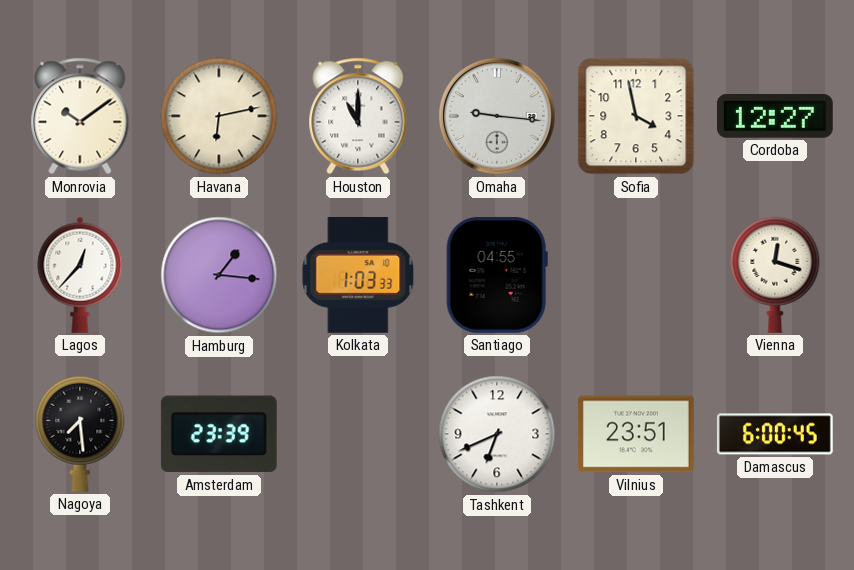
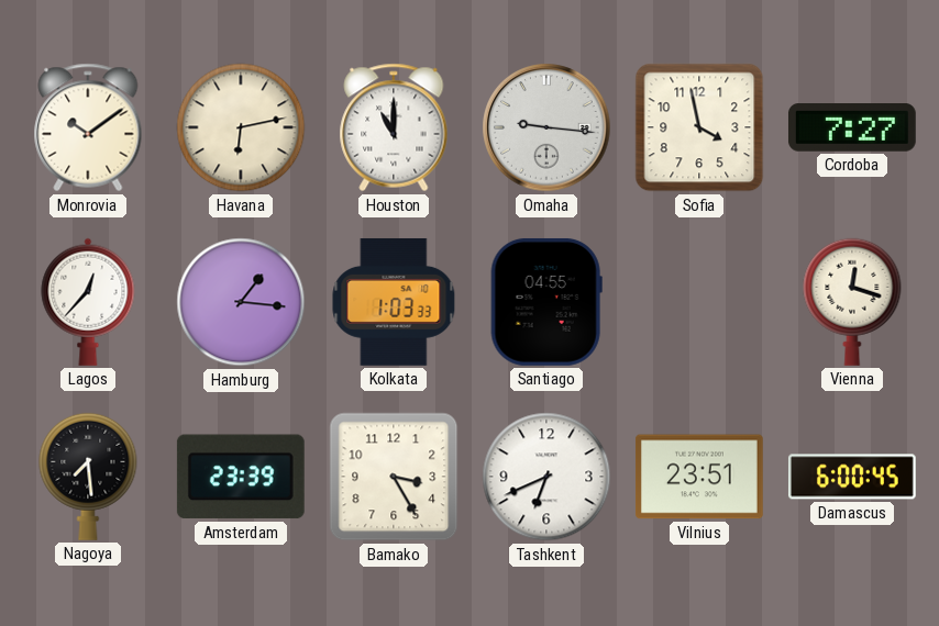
Cordoba: 12:27 -> 7:27
Bamako: none -> 3:25
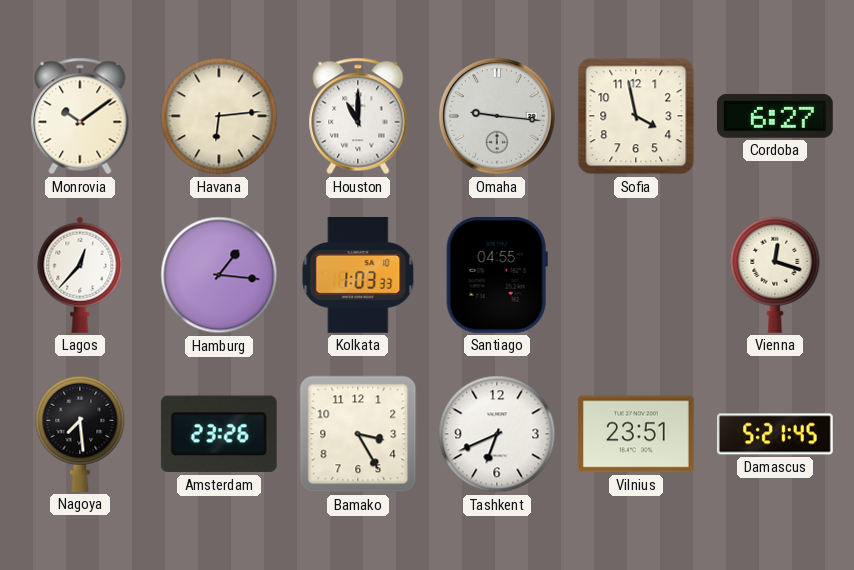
Havana: 6:13 -> 6:14
Cordoba: 7:27 -> 6:27
Amsterdam: 23:39 -> 23:26
Damascus: 6:00 -> 5:21
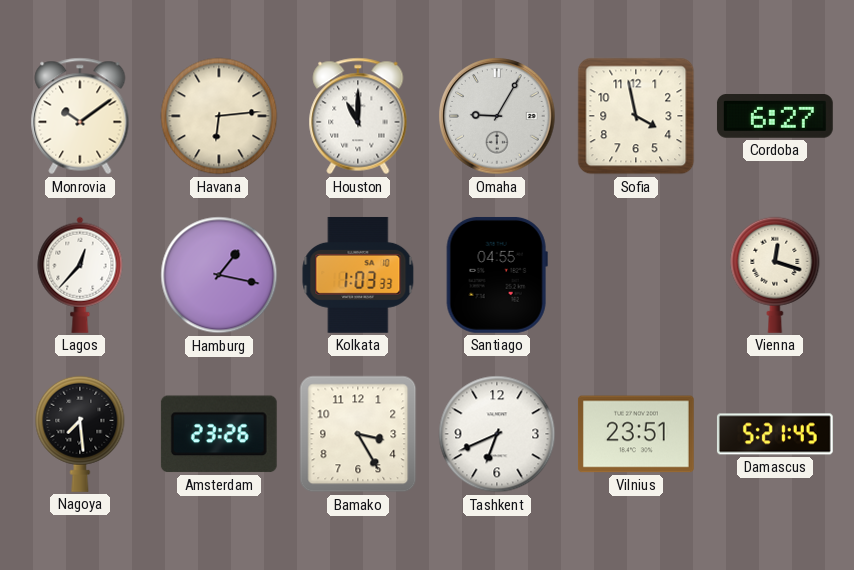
Omaha: 9:16 -> 9:05
Hamburg: 1:16 -> 1:17
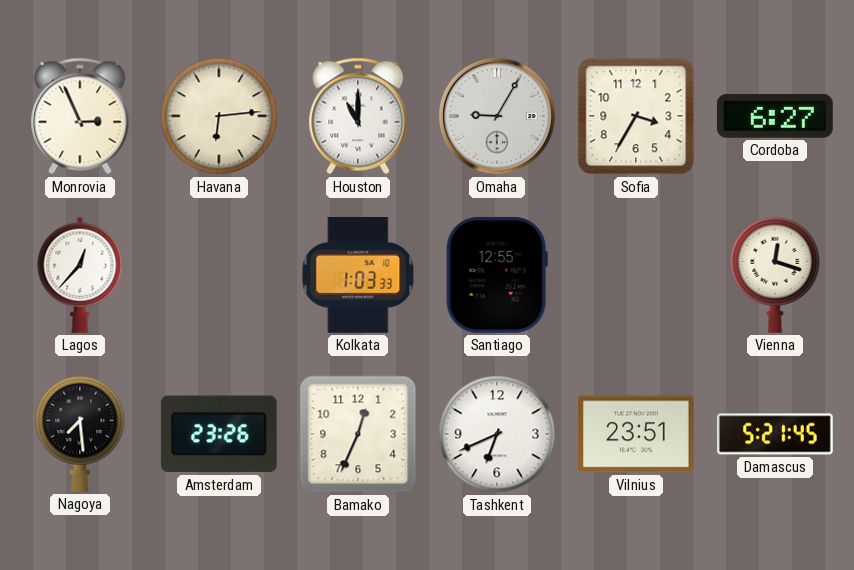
Monrovia: 10:09 -> 2:56
Sofia: 3:58 -> 3:35
Hamburg: 1:17 -> none
Santiago: 04:55 -> 12:55
Bamako: 3:25 -> 12:34
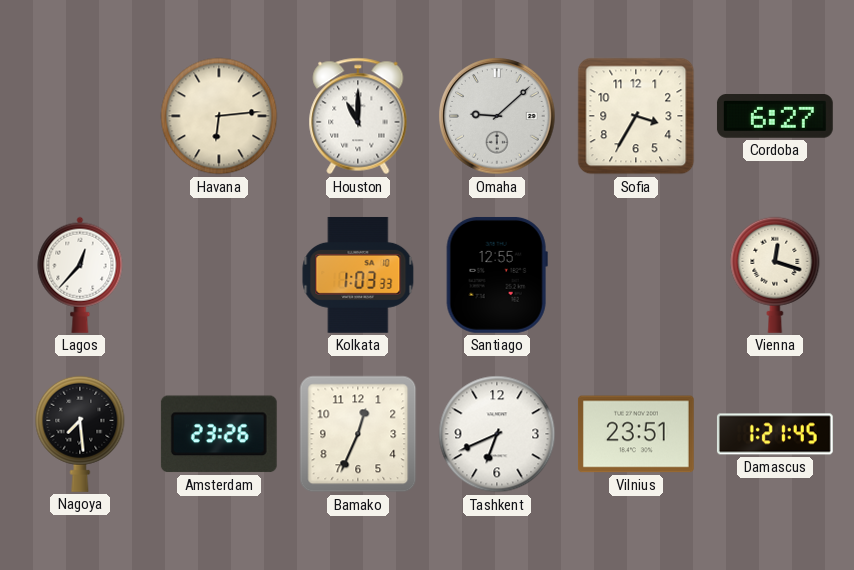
Monrovia: 2:56 -> none
Omaha: 9:05 -> 9:08
Damascus: 5:21 -> 1:21
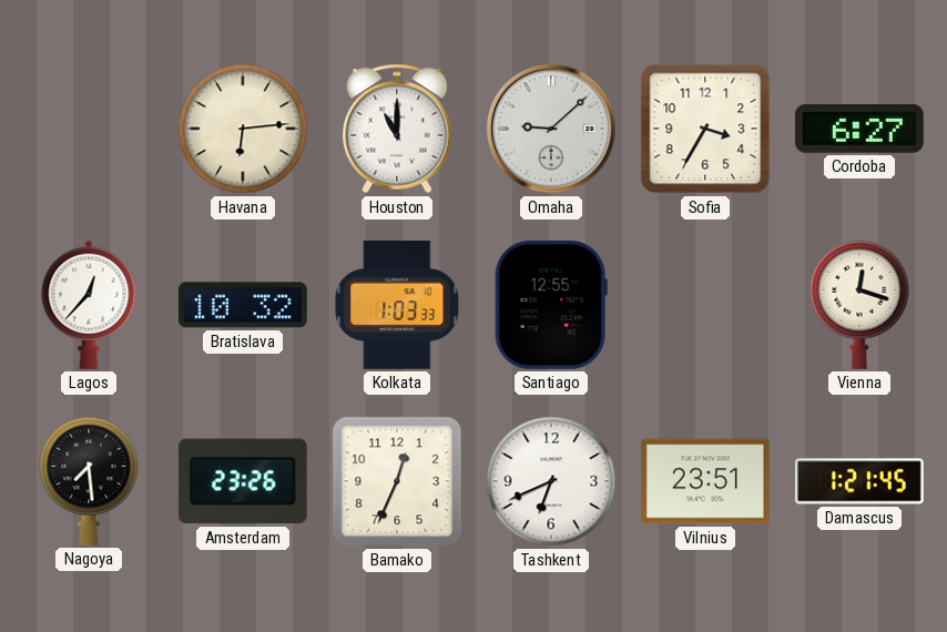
Bratislava: none -> 10:32
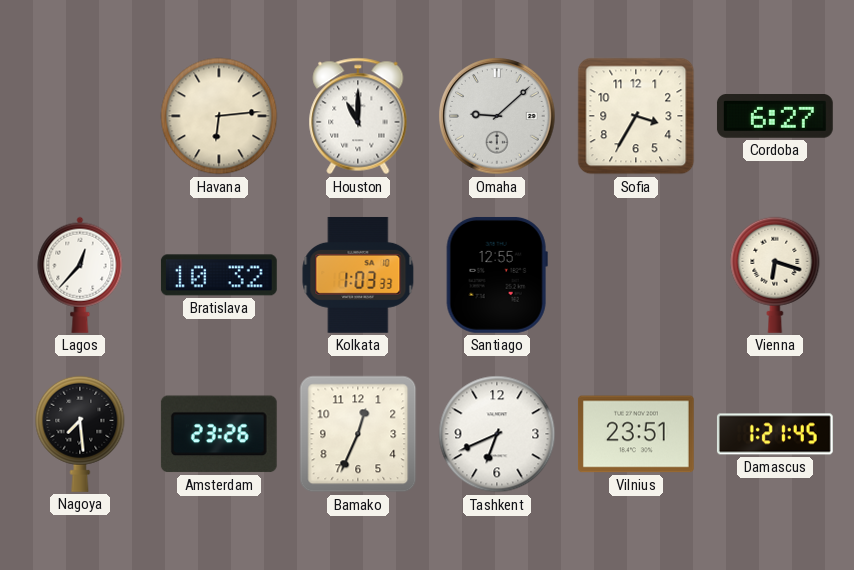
Vienna: 12:18 -> 6:18
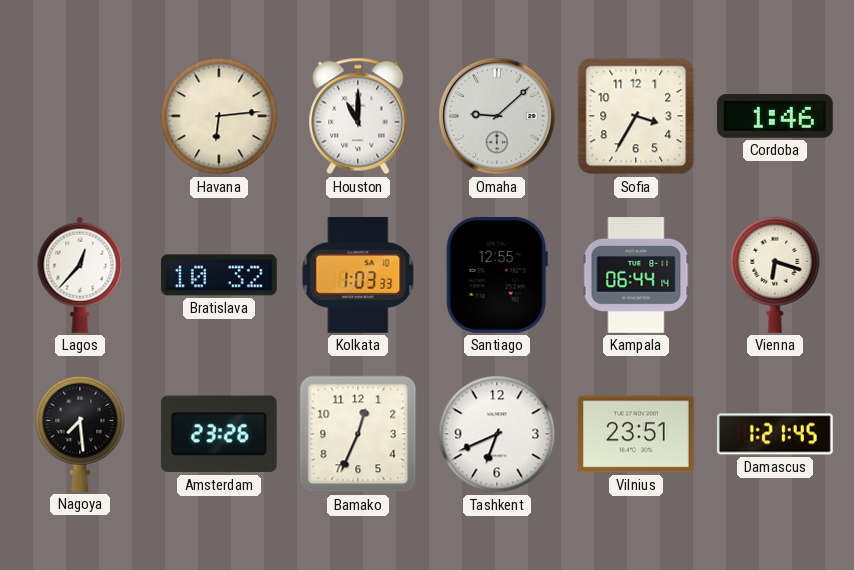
Cordoba: 6:27 -> 1:46
Kampala: none -> 06:44
